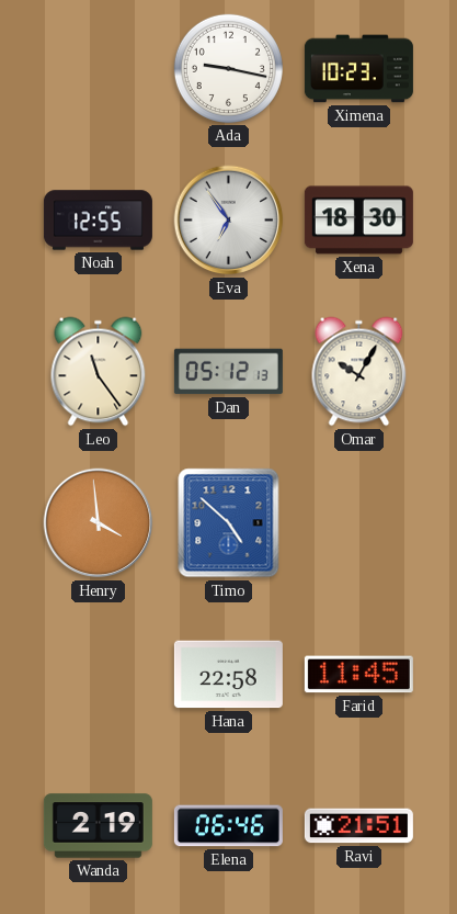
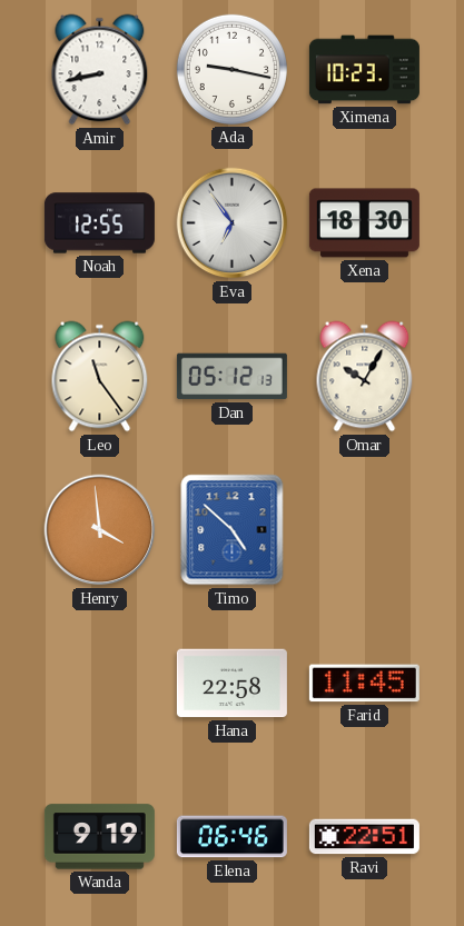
Amir: none -> 8:43
Wanda: 2:19 -> 9:19
Ravi: 21:51 -> 22:51
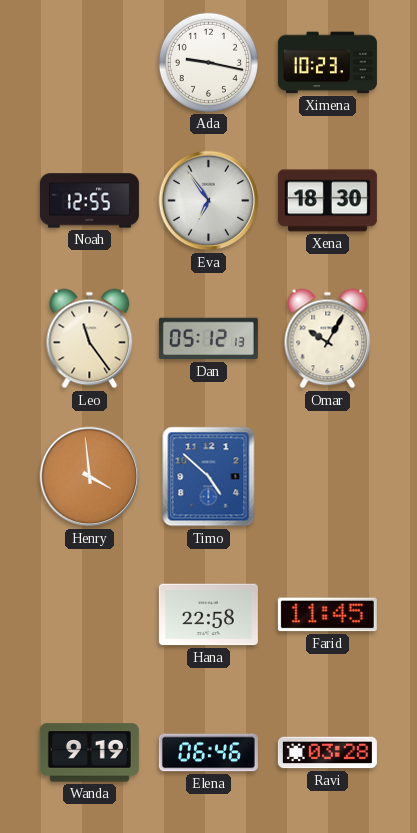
Amir: 8:43 -> none
Ravi: 22:51 -> 03:28
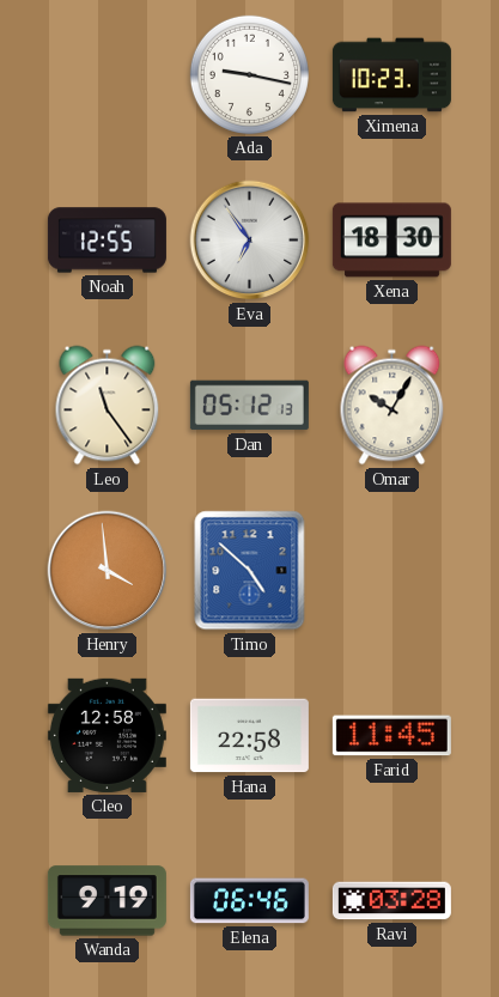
Cleo: none -> 12:58
